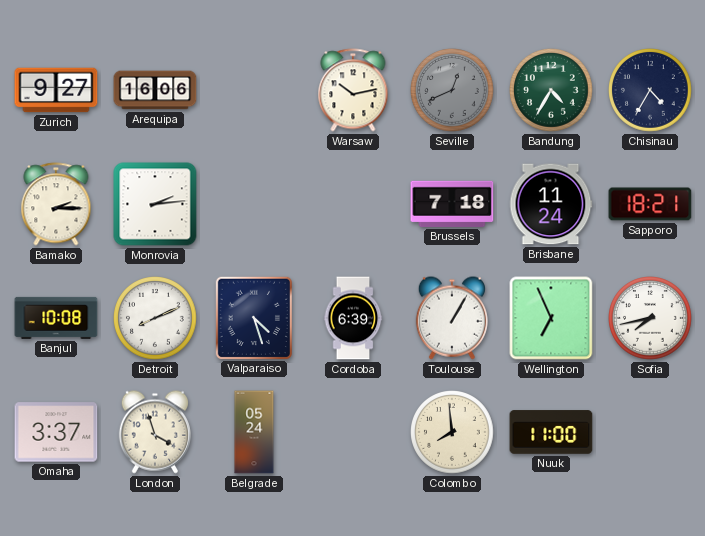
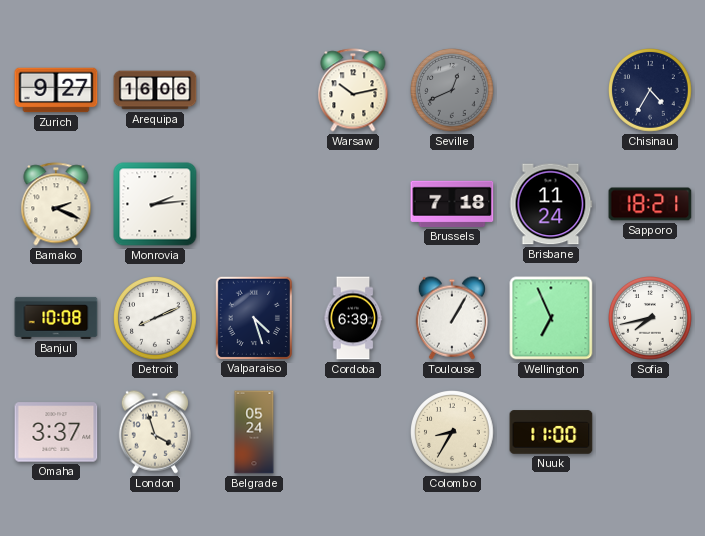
Bandung: 4:35 -> none
Bamako: 2:15 -> 2:19
Colombo: 7:59 -> 8:35
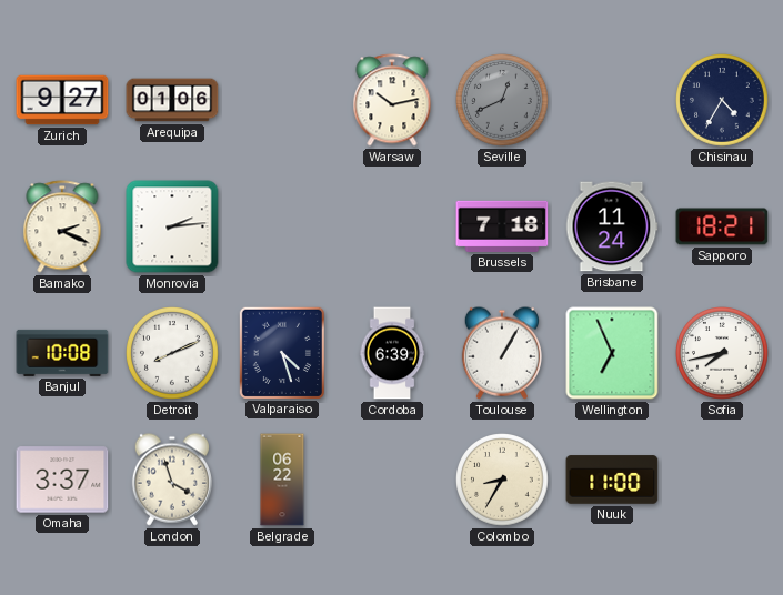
Arequipa: 16:06 -> 01:06
Belgrade: 05:24 -> 06:22
